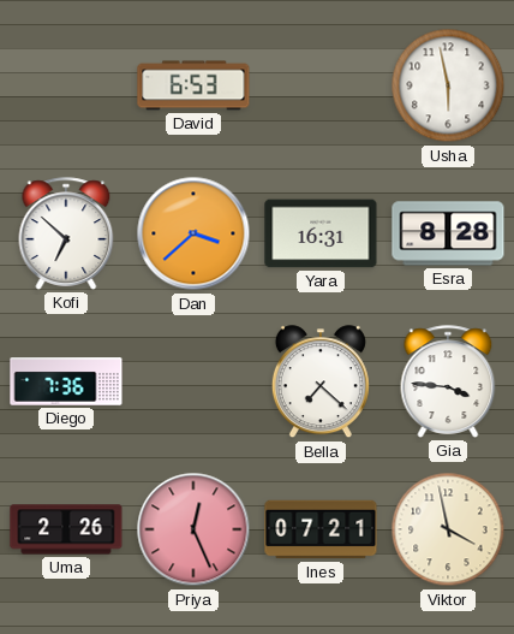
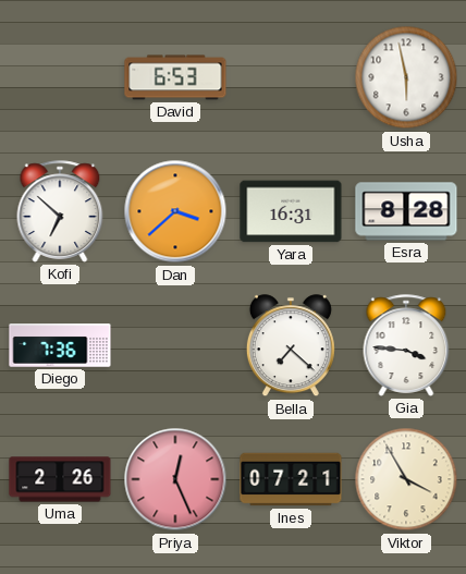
Viktor: 3:58 -> 3:55
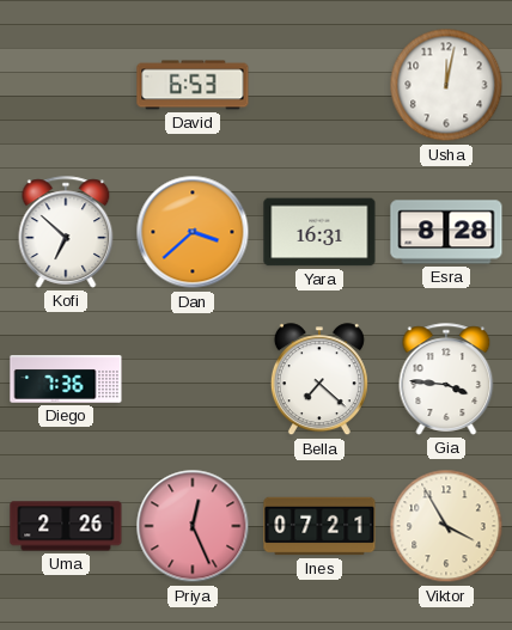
Usha: 5:58 -> 12:02
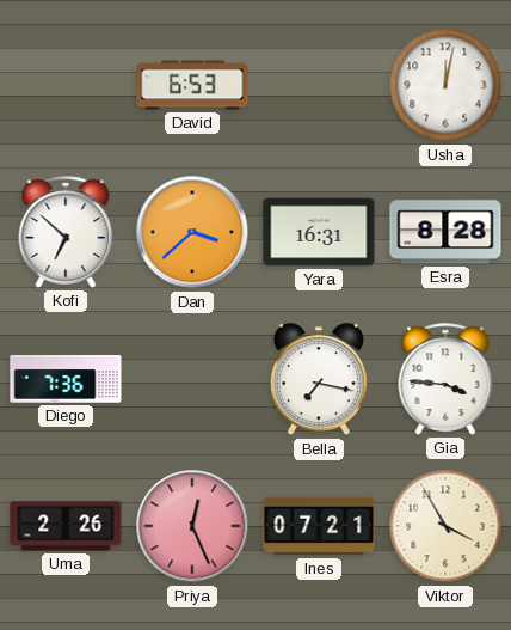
Bella: 7:22 -> 7:17
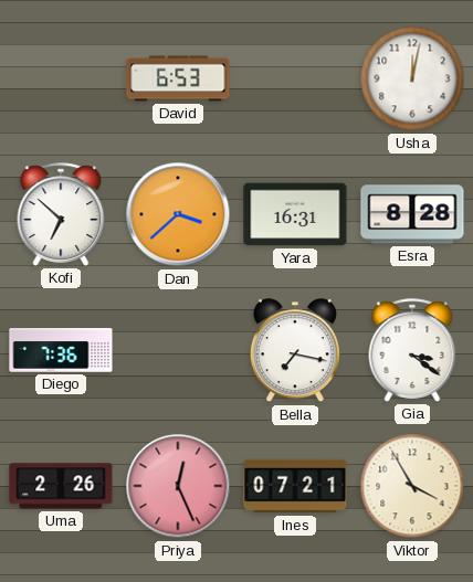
Gia: 3:46 -> 3:21
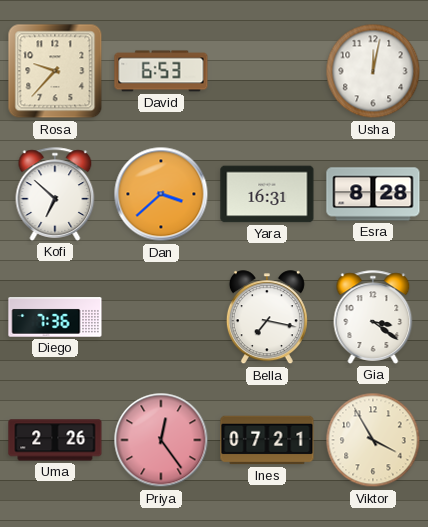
Rosa: none -> 9:37
Priya: 12:26 -> 12:24
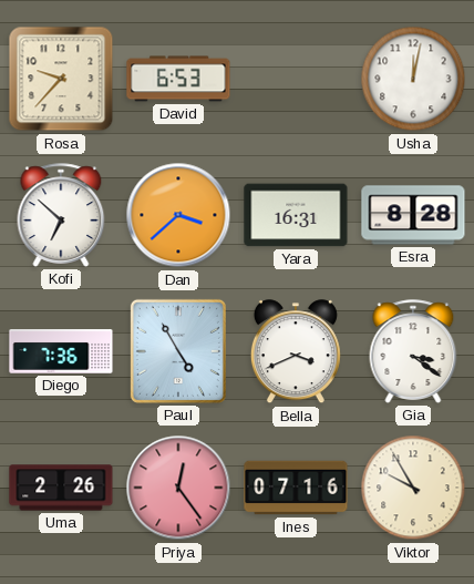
Paul: none -> 4:55
Bella: 7:17 -> 3:41
Ines: 07:21 -> 07:16
Viktor: 3:55 -> 9:55
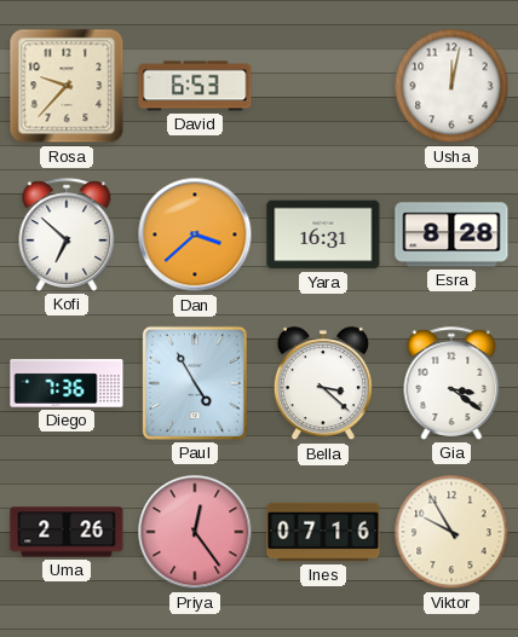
Bella: 3:41 -> 3:22
